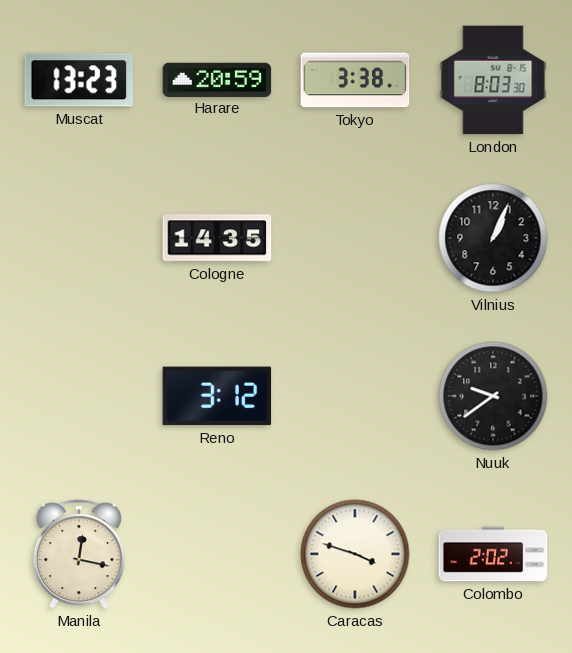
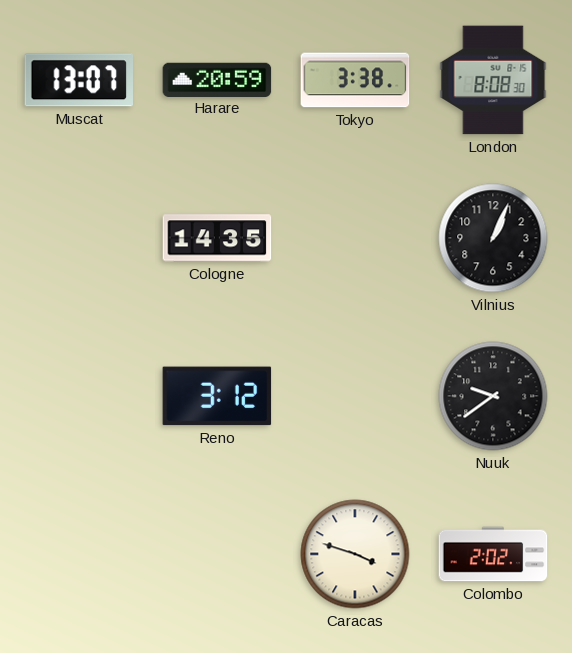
Muscat: 13:23 -> 13:07
London: 8:03 -> 8:08
Manila: 12:17 -> none
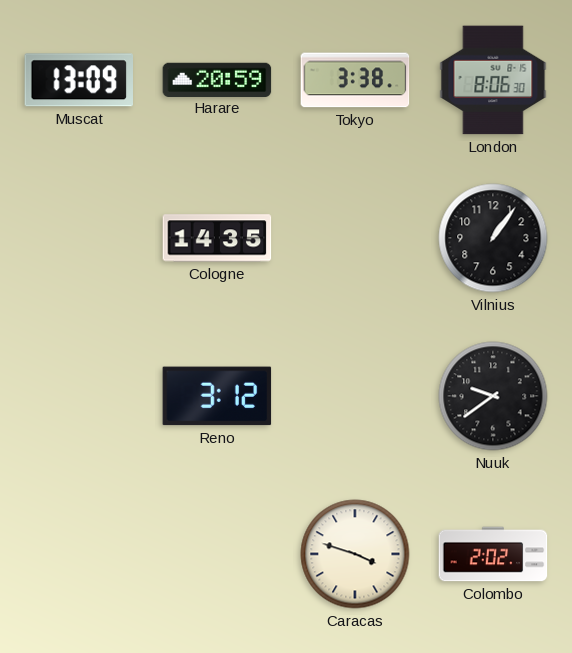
Muscat: 13:07 -> 13:09
London: 8:08 -> 8:06
Vilnius: 1:04 -> 1:06
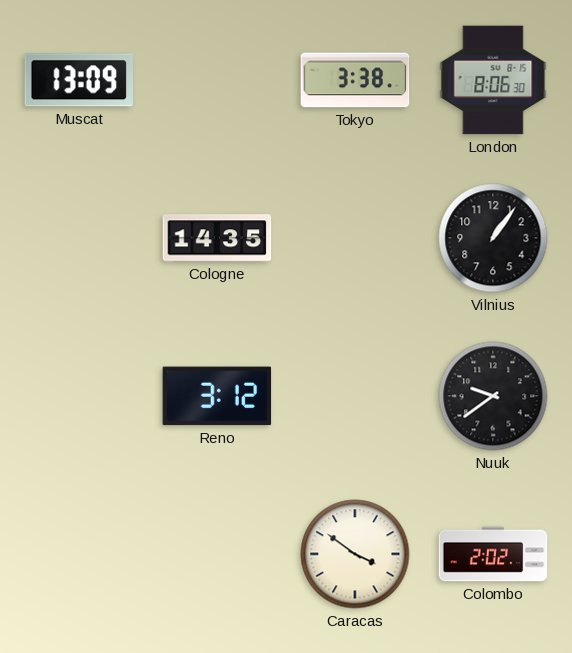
Harare: 20:59 -> none
Caracas: 3:48 -> 3:51
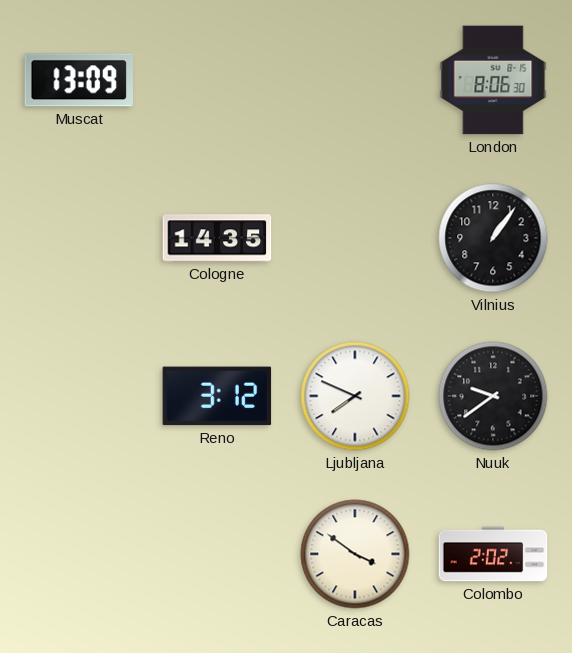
Tokyo: 3:38 -> none
Ljubljana: none -> 7:49
